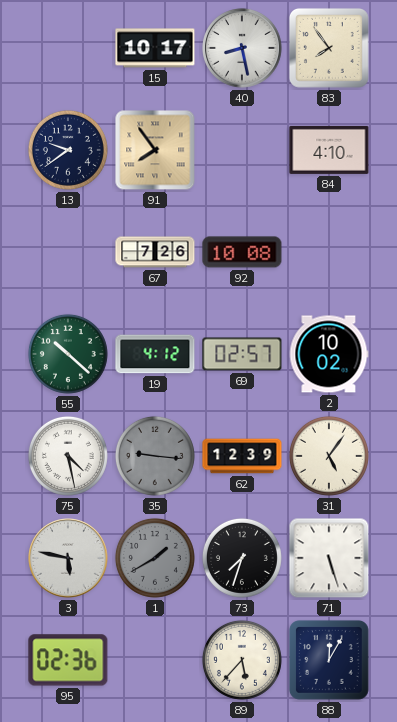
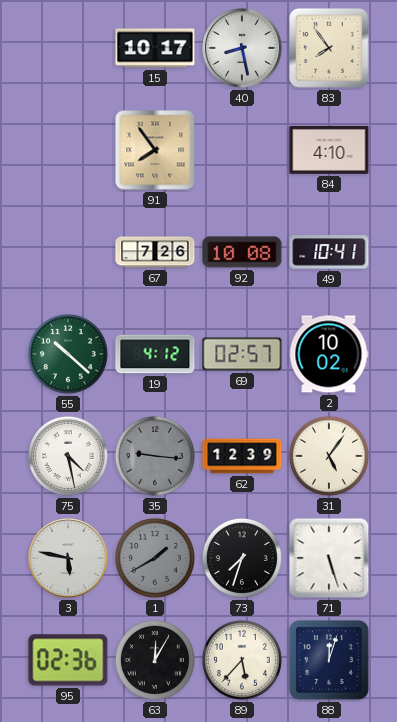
13: 9:39 -> none
49: none -> 10:41
63: none -> 12:05
88: 12:05 -> 12:03
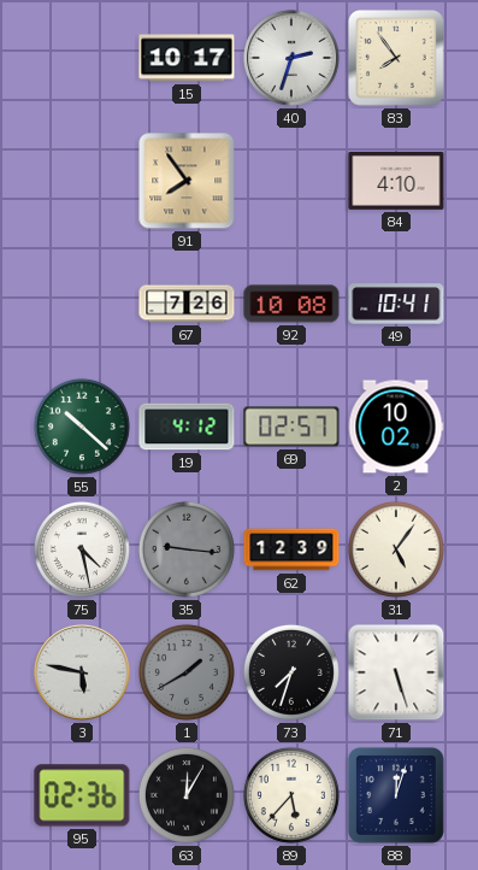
40: 8:28 -> 2:33
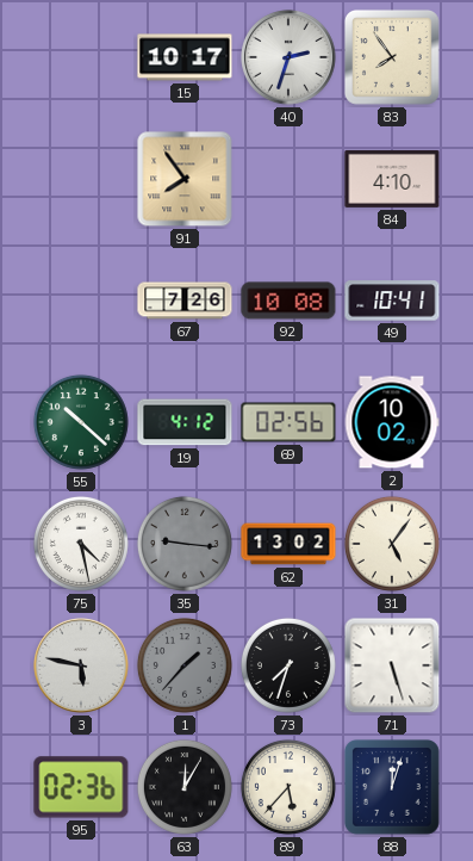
69: 02:57 -> 02:56
62: 12:39 -> 13:02
1: 1:40 -> 1:37
